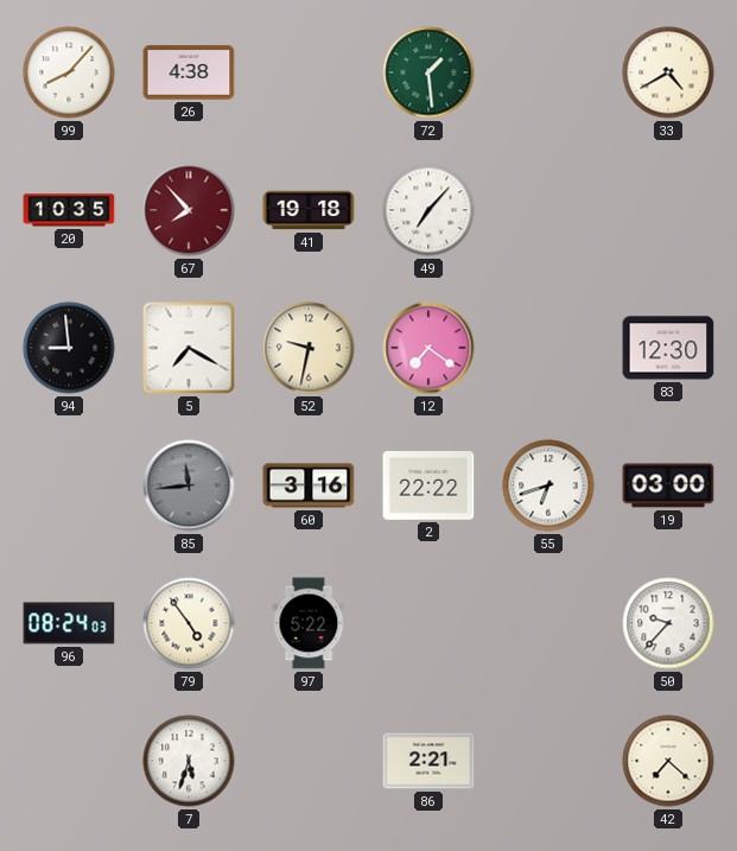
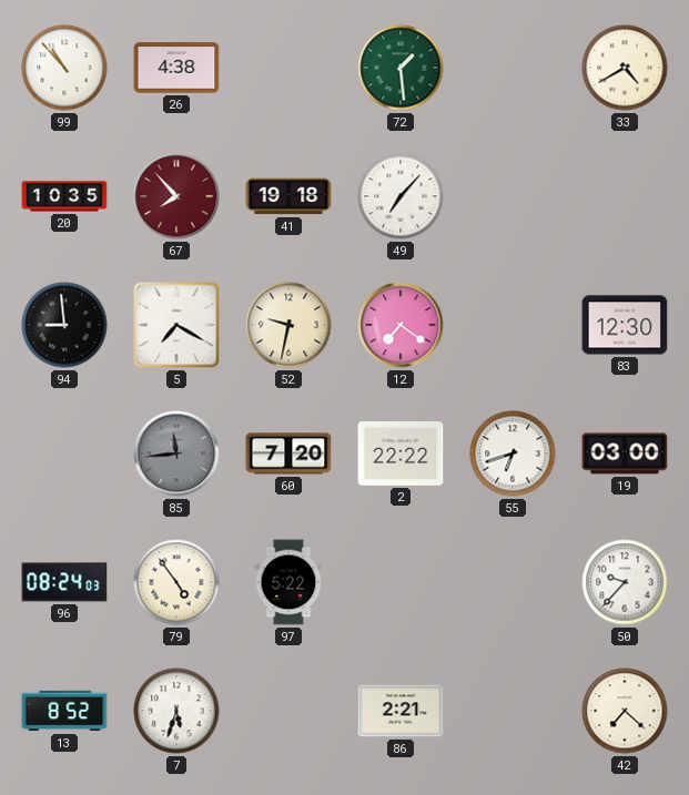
99: 8:07 -> 10:53
60: 3:16 -> 7:20
13: none -> 8:52
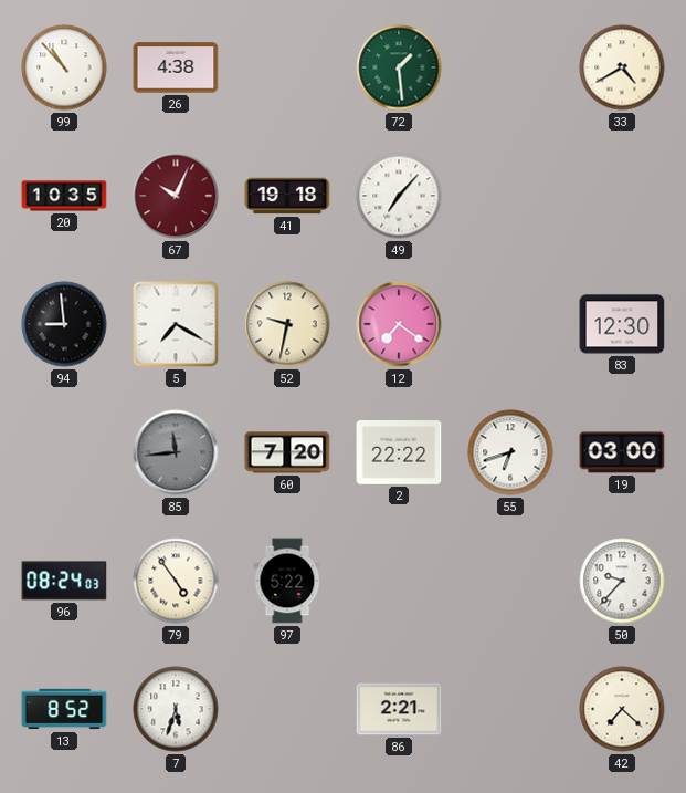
67: 7:53 -> 10:04
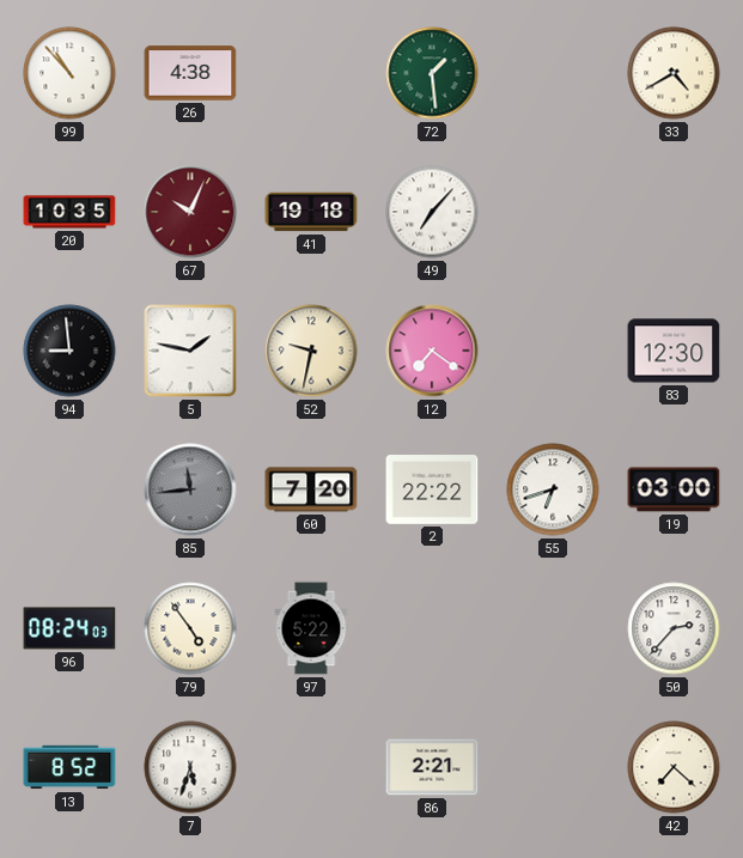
5: 7:20 -> 1:47
50: 9:37 -> 2:37
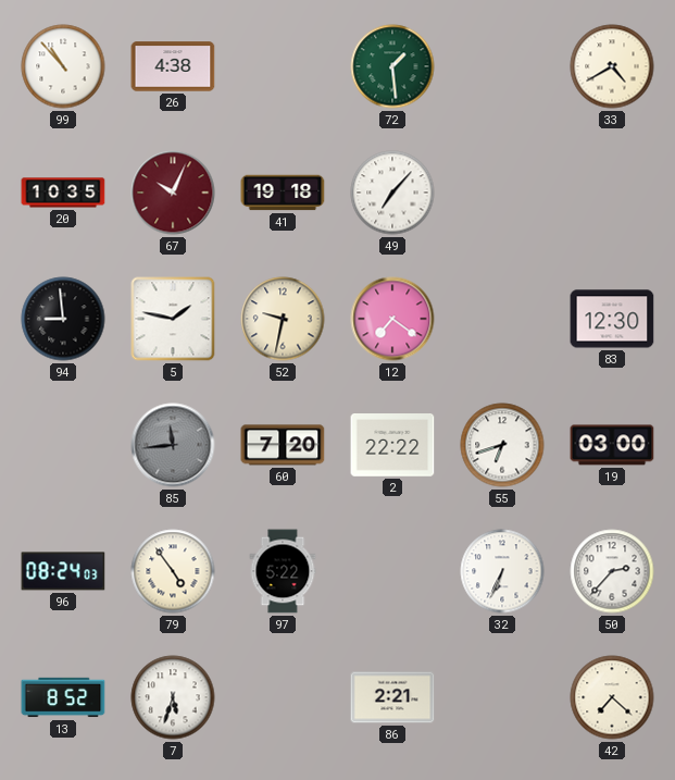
32: none -> 6:34
